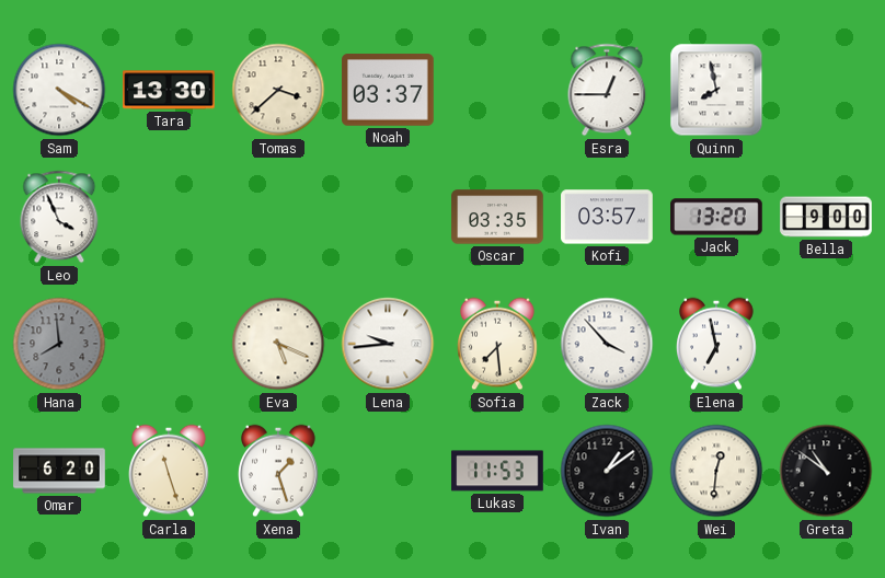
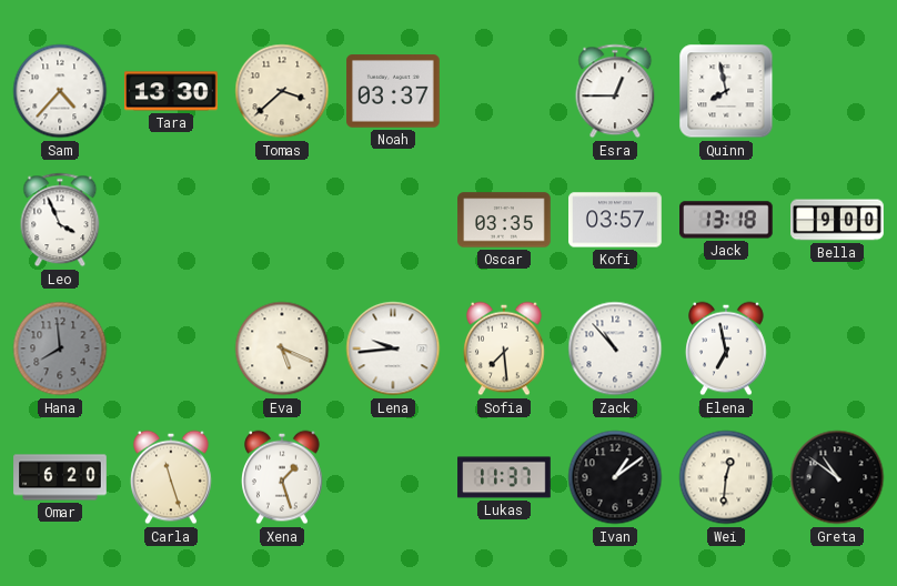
Sam: 4:20 -> 4:37
Jack: 13:20 -> 13:18
Zack: 3:53 -> 10:53
Lukas: 11:53 -> 11:37
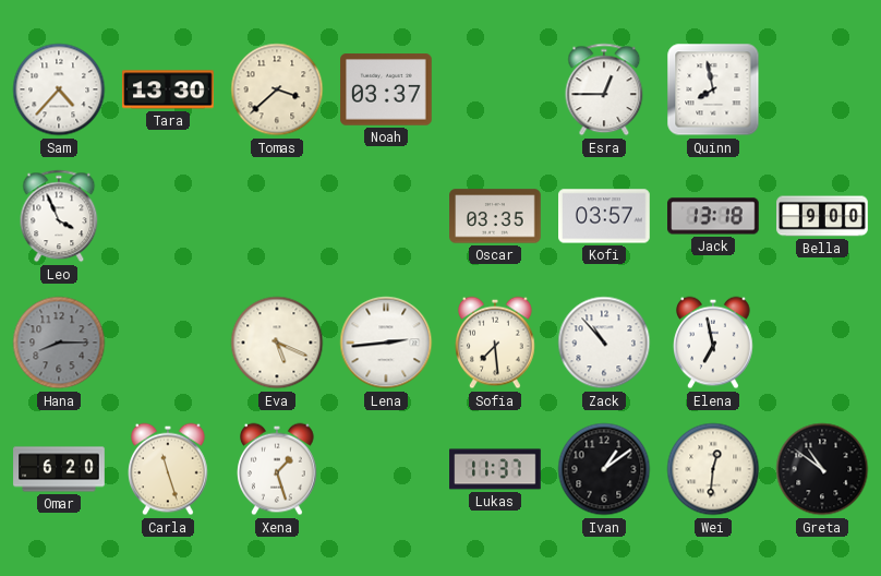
Hana: 7:59 -> 8:15
Lena: 9:44 -> 2:44
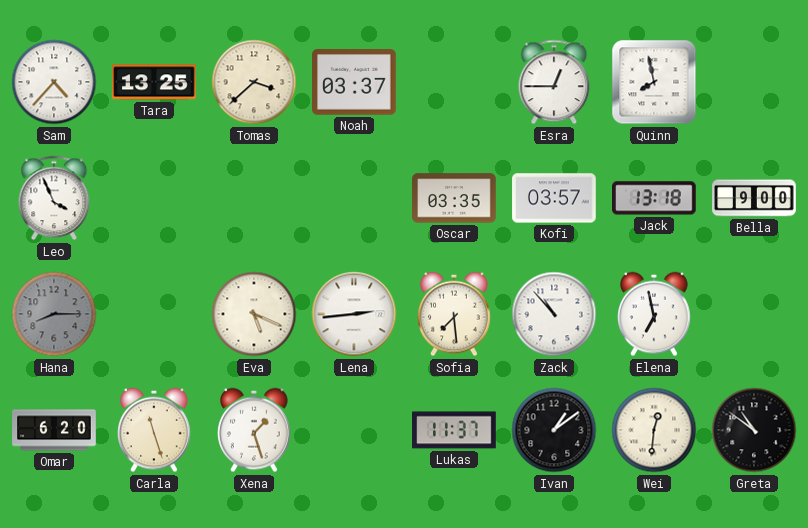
Tara: 13:30 -> 13:25
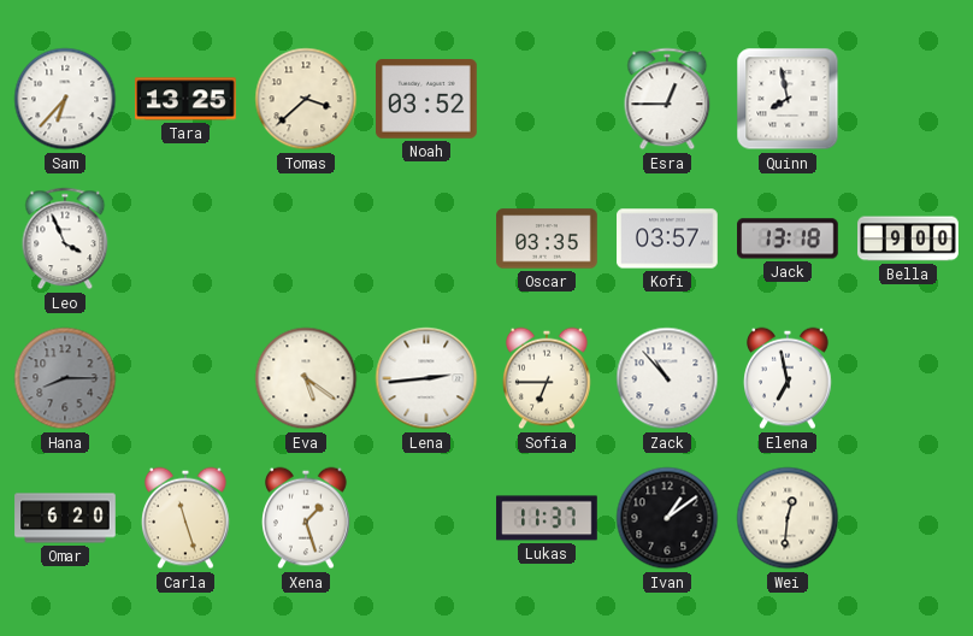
Sam: 4:37 -> 6:37
Noah: 03:37 -> 03:52
Eva: 5:19 -> 5:21
Sofia: 7:29 -> 6:45
Greta: 10:51 -> none
